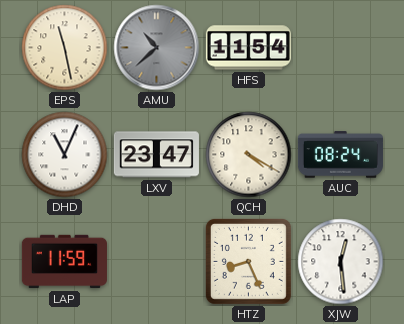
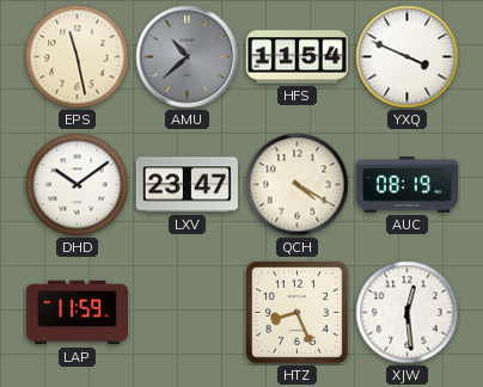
YXQ: none -> 3:49
DHD: 11:04 -> 10:09
AUC: 08:24 -> 08:19
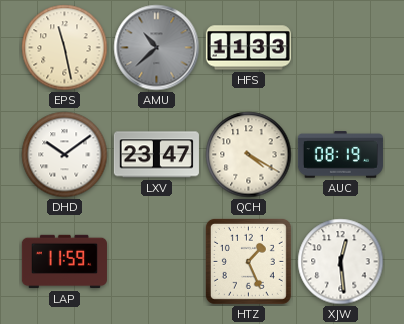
HFS: 11:54 -> 11:33
YXQ: 3:49 -> none
HTZ: 8:26 -> 1:26
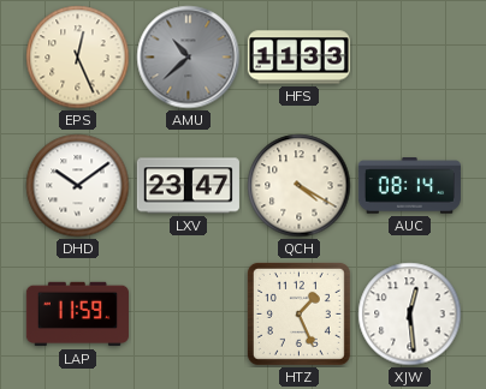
EPS: 11:28 -> 12:26
AUC: 08:19 -> 08:14
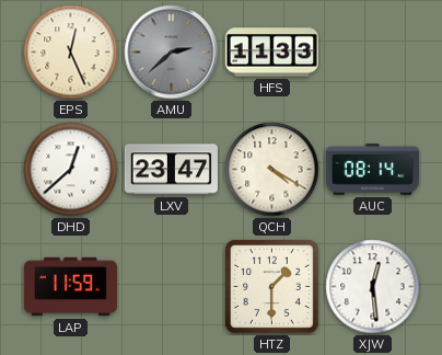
AMU: 10:38 -> 2:38
DHD: 10:09 -> 12:38
HTZ: 1:26 -> 1:30
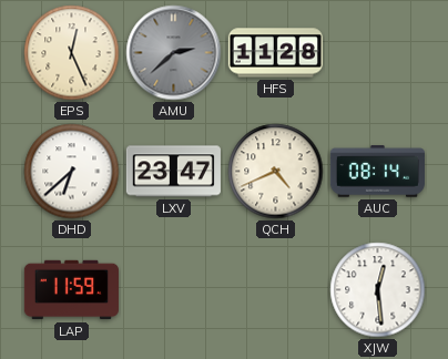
HFS: 11:33 -> 11:28
DHD: 12:38 -> 6:38
QCH: 4:20 -> 4:41
HTZ: 1:30 -> none
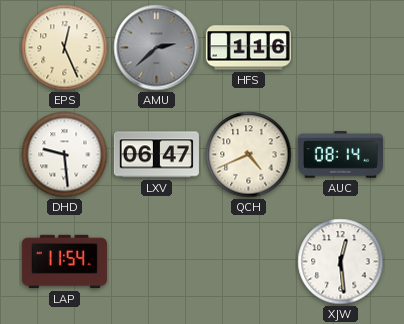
HFS: 11:28 -> 1:16
DHD: 6:38 -> 9:29
LXV: 23:47 -> 06:47
LAP: 11:59 -> 11:54
